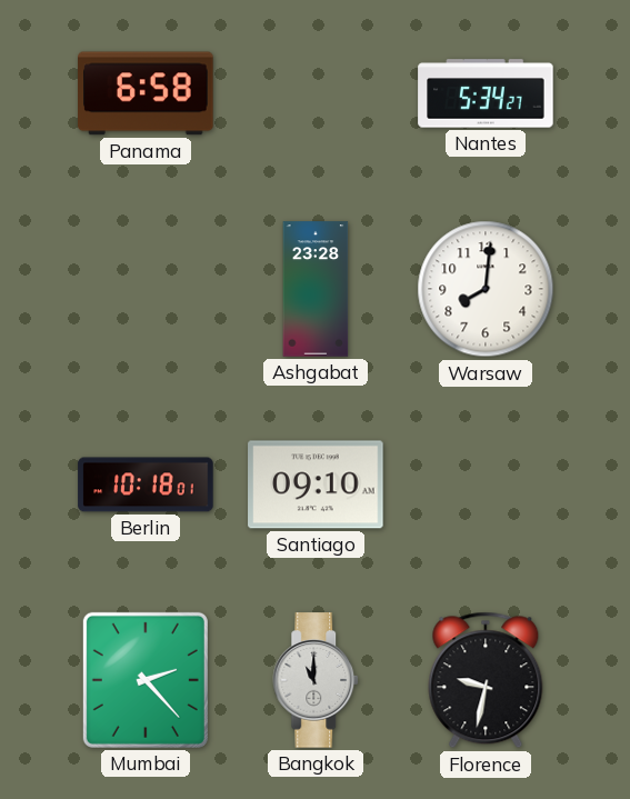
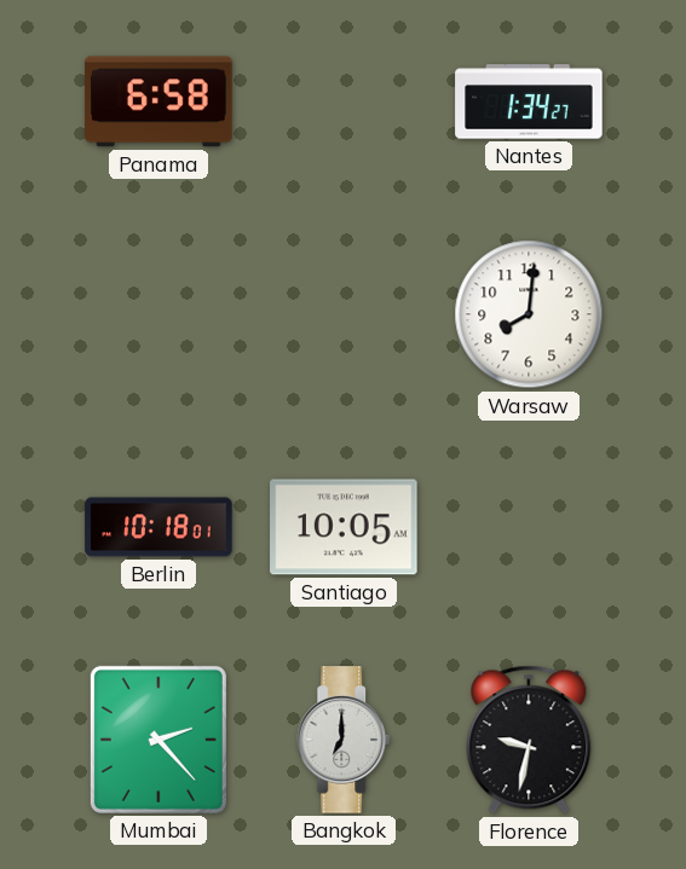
Nantes: 5:34 -> 1:34
Ashgabat: 23:28 -> none
Santiago: 09:10 -> 10:05
Bangkok: 11:00 -> 7:00
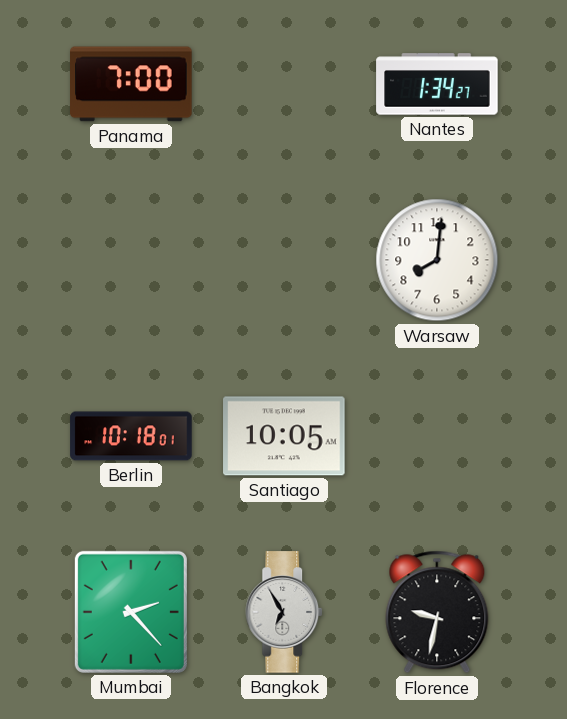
Panama: 6:58 -> 7:00
Bangkok: 7:00 -> 6:55
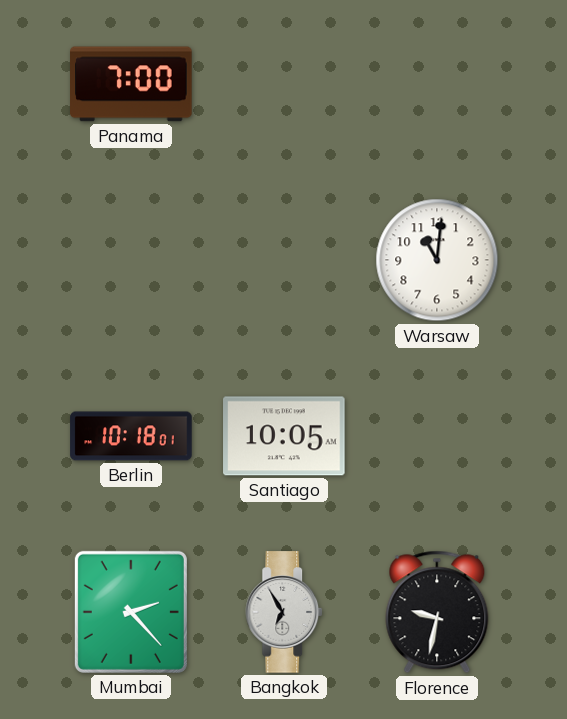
Nantes: 1:34 -> none
Warsaw: 8:01 -> 11:01
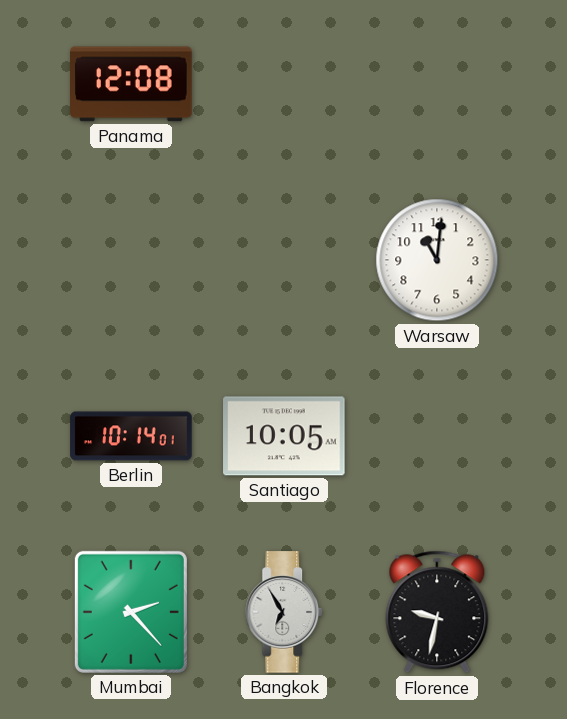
Panama: 7:00 -> 12:08
Berlin: 10:18 -> 10:14
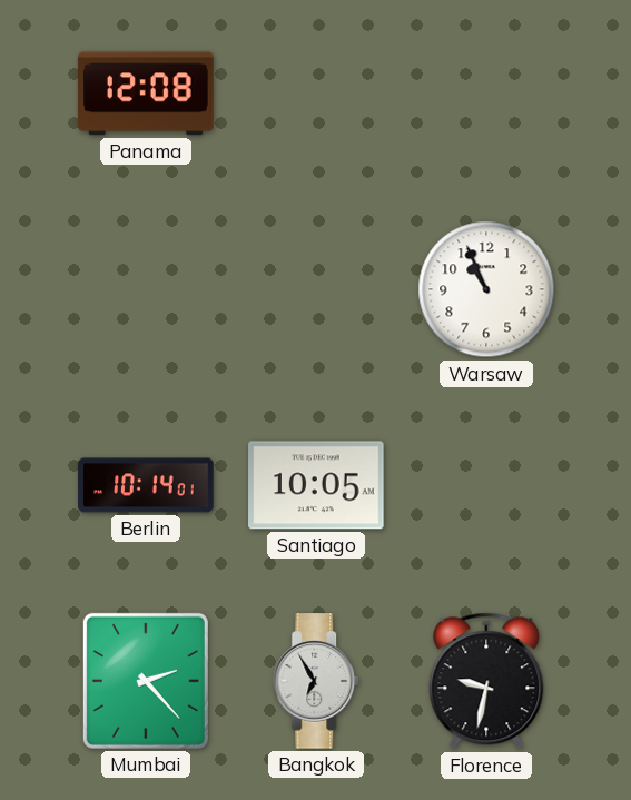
Warsaw: 11:01 -> 10:56
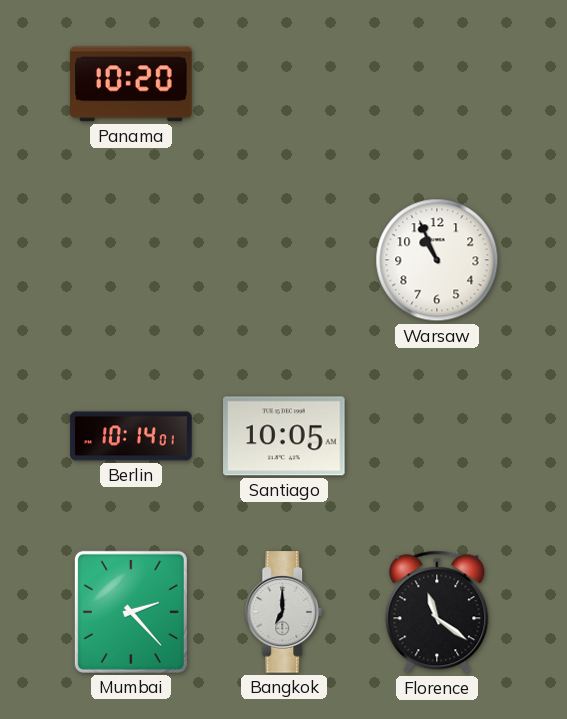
Panama: 12:08 -> 10:20
Bangkok: 6:55 -> 7:00
Florence: 9:32 -> 11:21
